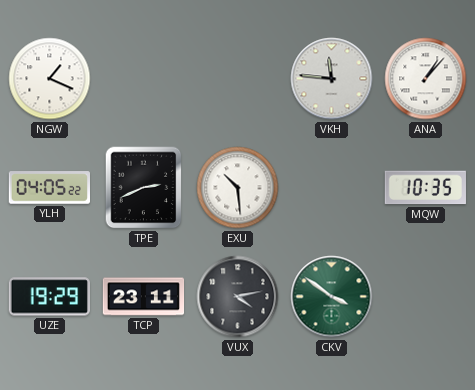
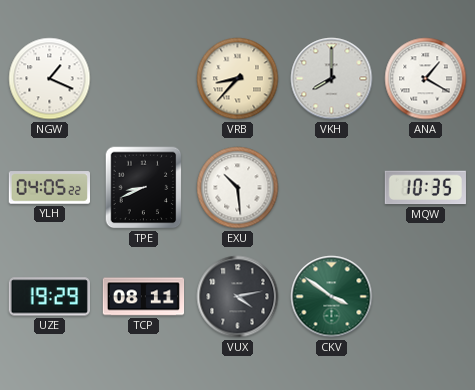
VRB: none -> 8:37
VKH: 11:46 -> 8:00
ANA: 1:07 -> 1:20
TPE: 2:41 -> 8:41
TCP: 23:11 -> 08:11
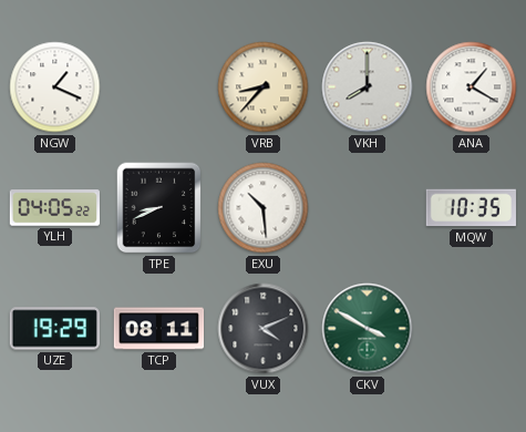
VUX: 4:13 -> 4:11
CKV: 3:51 -> 3:50
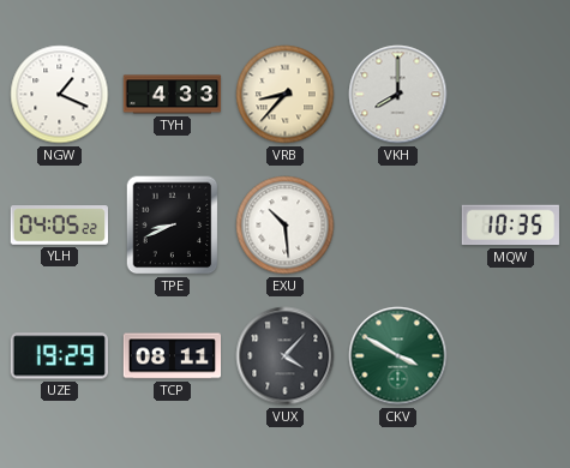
TYH: none -> 4:33
ANA: 1:20 -> none
VUX: 4:11 -> 4:07
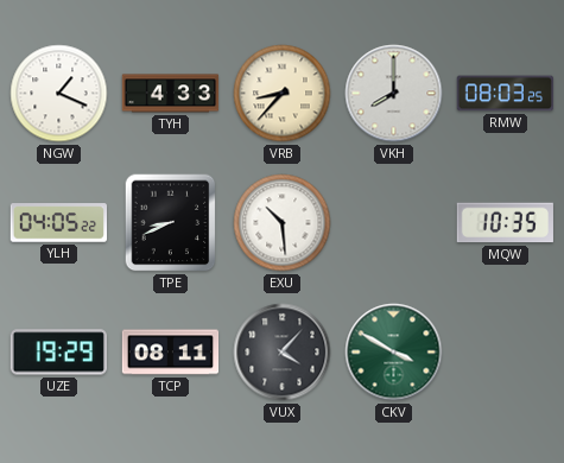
RMW: none -> 08:03
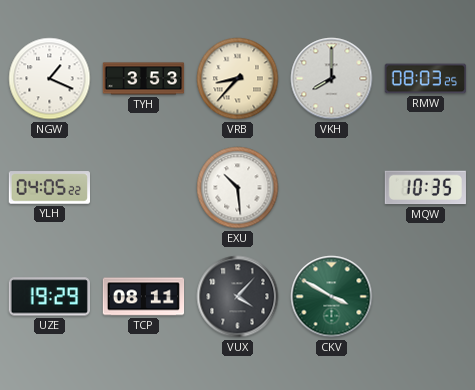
TYH: 4:33 -> 3:53
TPE: 8:41 -> none
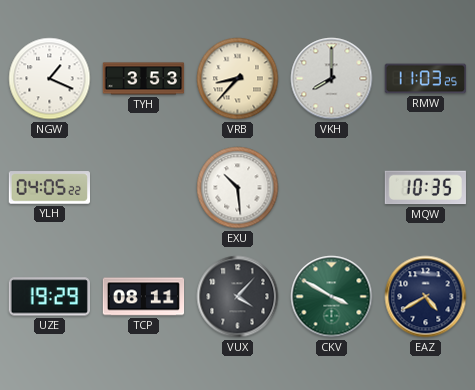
RMW: 08:03 -> 11:03
EAZ: none -> 4:40
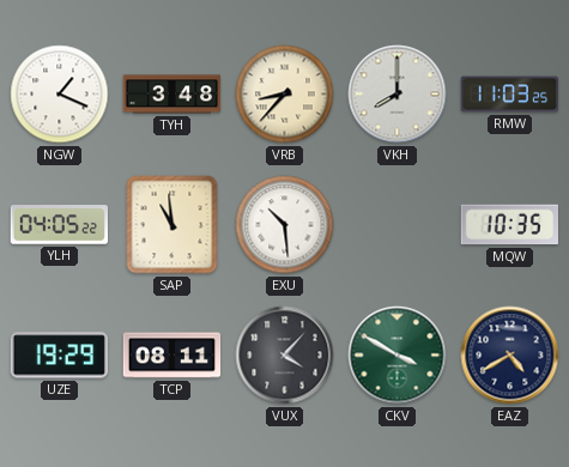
TYH: 3:53 -> 3:48
SAP: none -> 10:59
